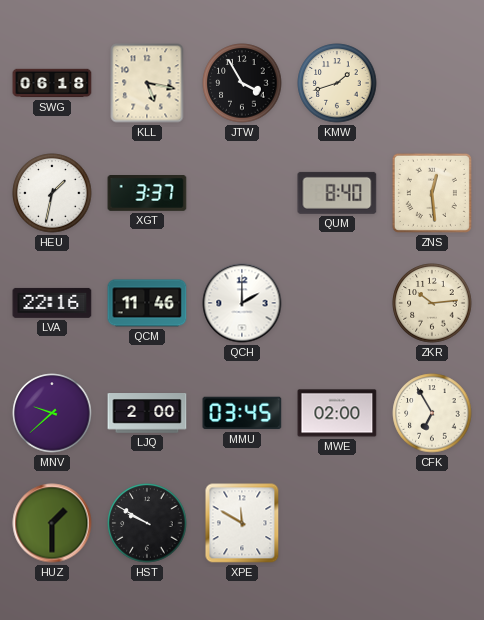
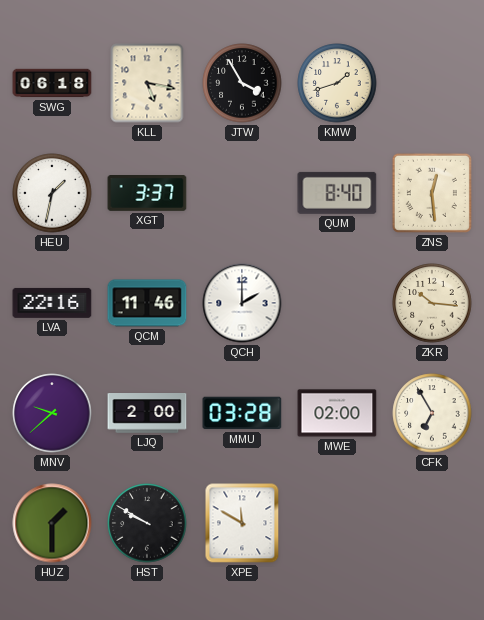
ZKR: 10:14 -> 10:16
MMU: 03:45 -> 03:28
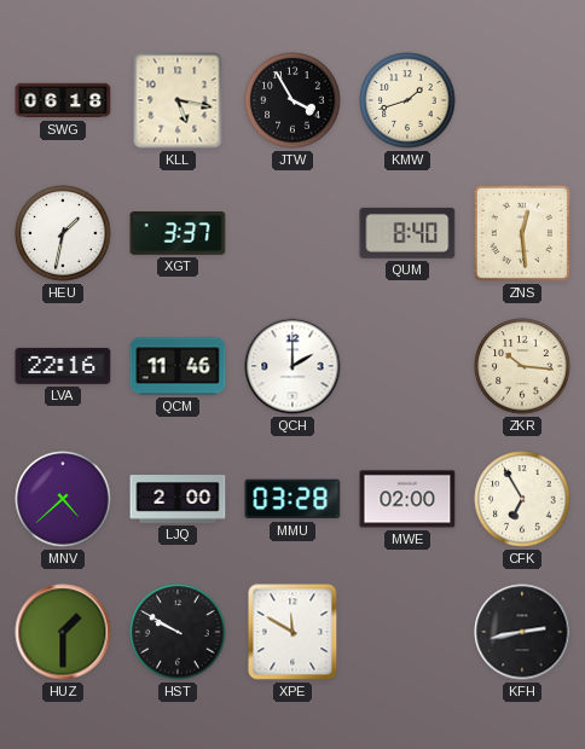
MNV: 9:38 -> 4:38
KFH: none -> 2:43
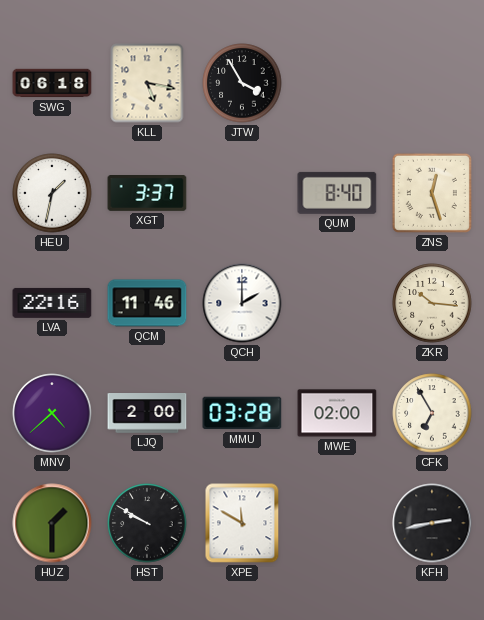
KMW: 1:42 -> none
ZNS: 12:29 -> 12:27
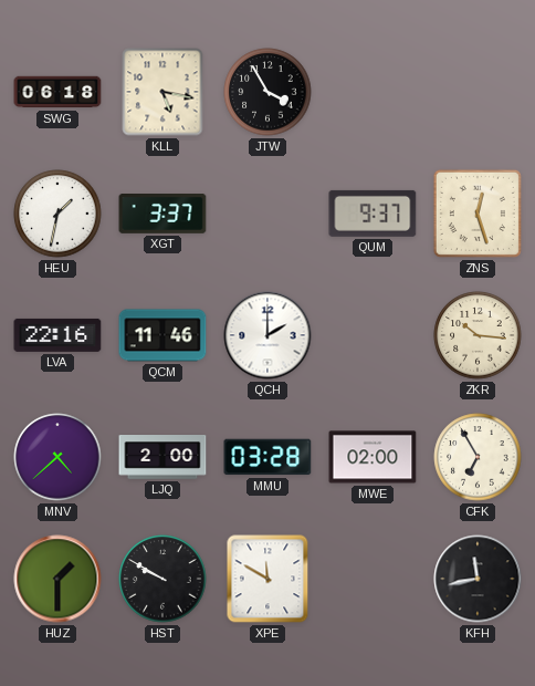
QUM: 8:40 -> 9:37
KFH: 2:43 -> 11:43
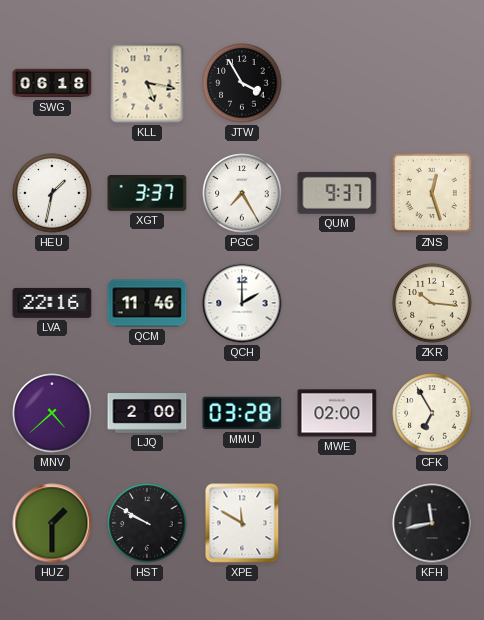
PGC: none -> 7:25
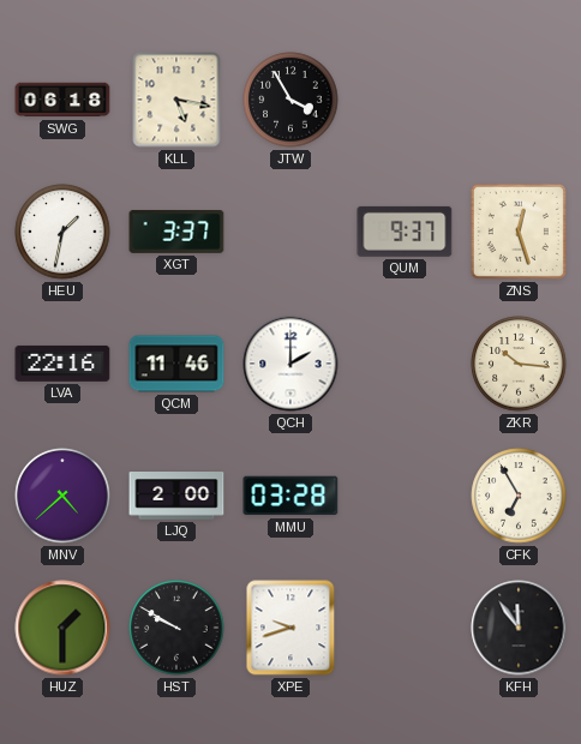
PGC: 7:25 -> none
MWE: 02:00 -> none
XPE: 11:50 -> 9:42
KFH: 11:43 -> 11:54
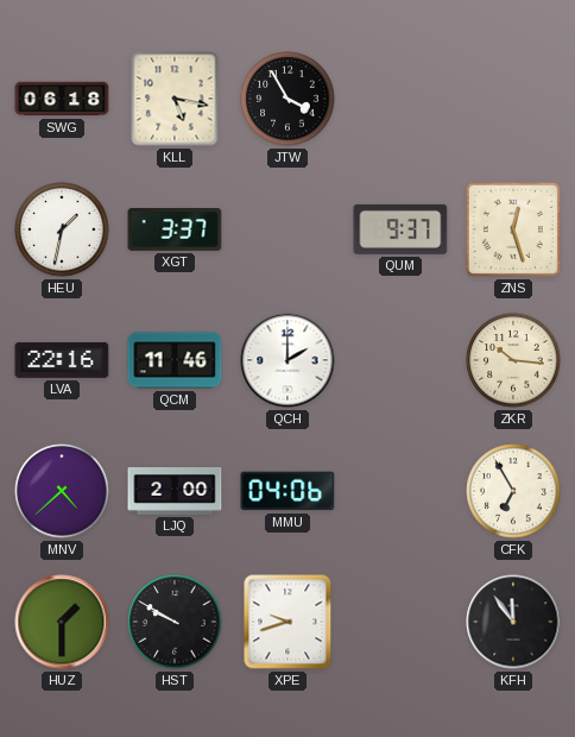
MMU: 03:28 -> 04:06
